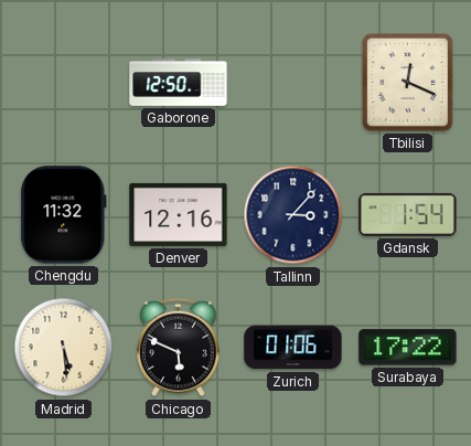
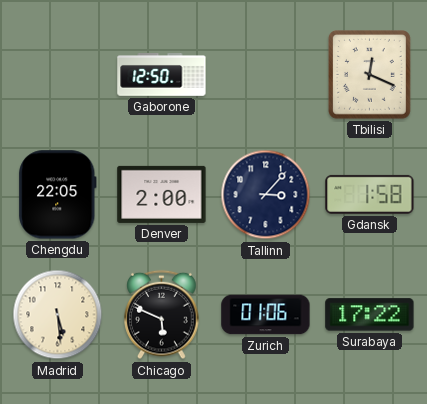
Chengdu: 11:32 -> 22:05
Denver: 12:16 -> 2:00
Gdansk: 1:54 -> 1:58
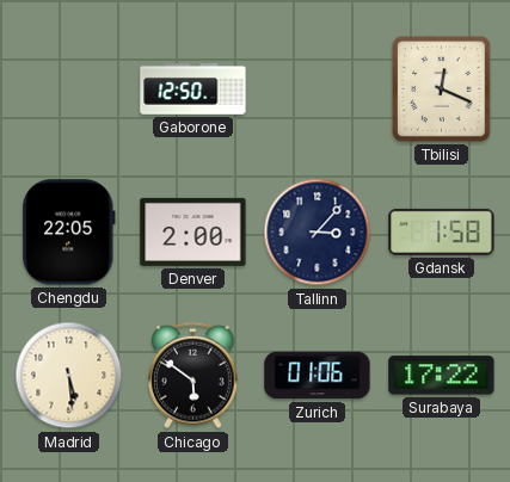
Chicago: 5:49 -> 5:51
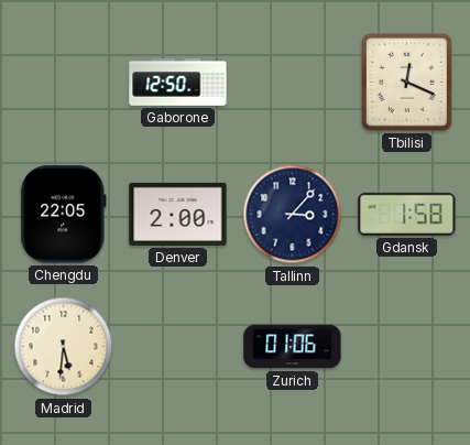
Madrid: 5:29 -> 5:31
Chicago: 5:51 -> none
Surabaya: 17:22 -> none
